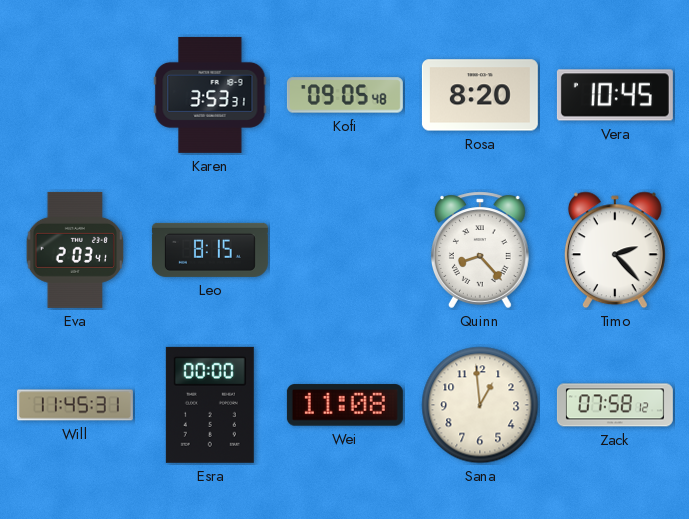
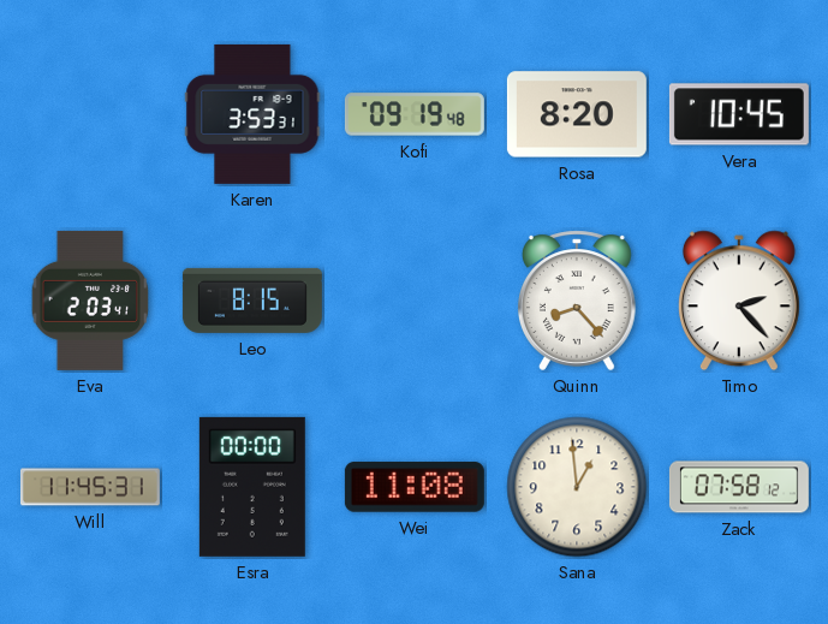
Kofi: 09:05 -> 09:19
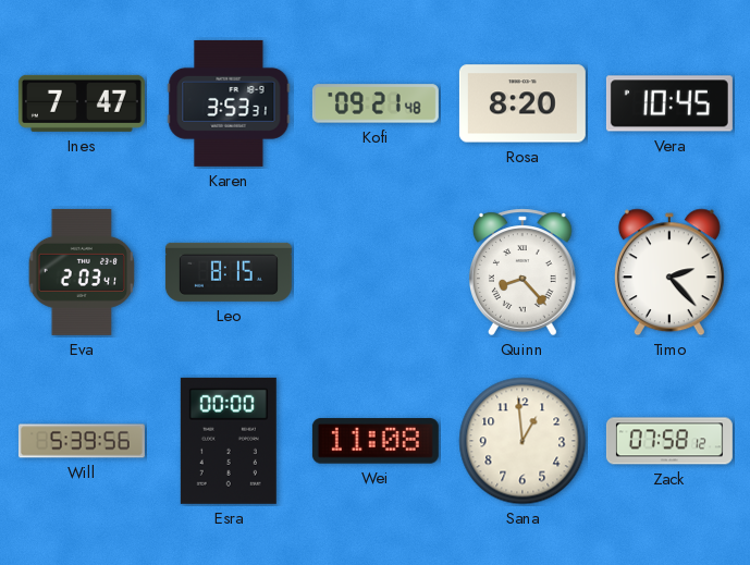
Ines: none -> 7:47
Kofi: 09:19 -> 09:21
Will: 11:45 -> 5:39
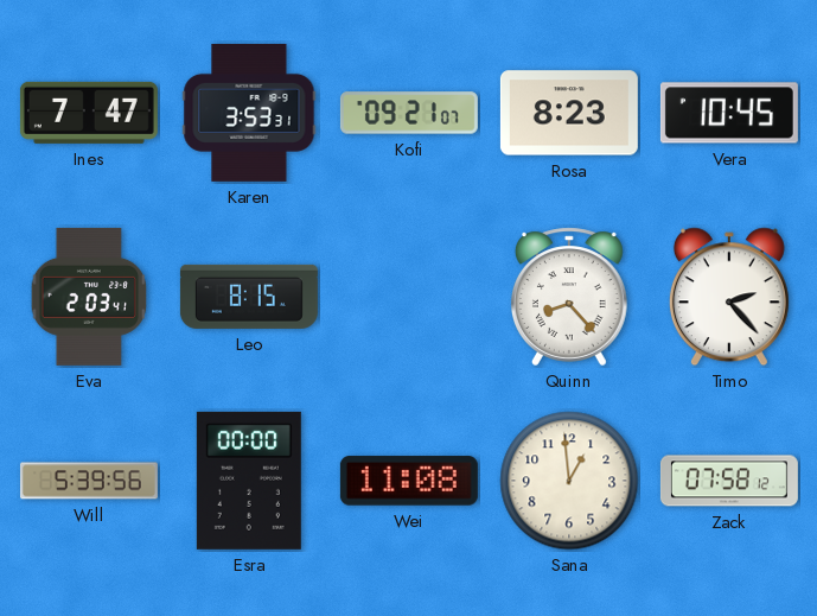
Kofi: 09:21:48 -> 09:21:07
Rosa: 8:20 -> 8:23
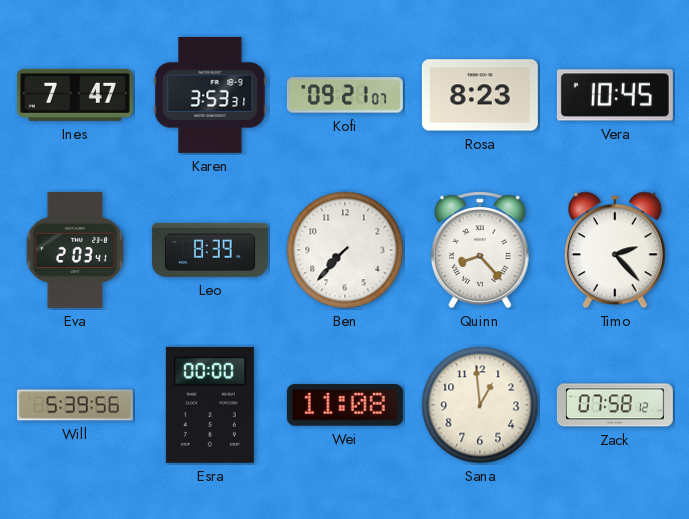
Leo: 8:15 -> 8:39
Ben: none -> 7:37
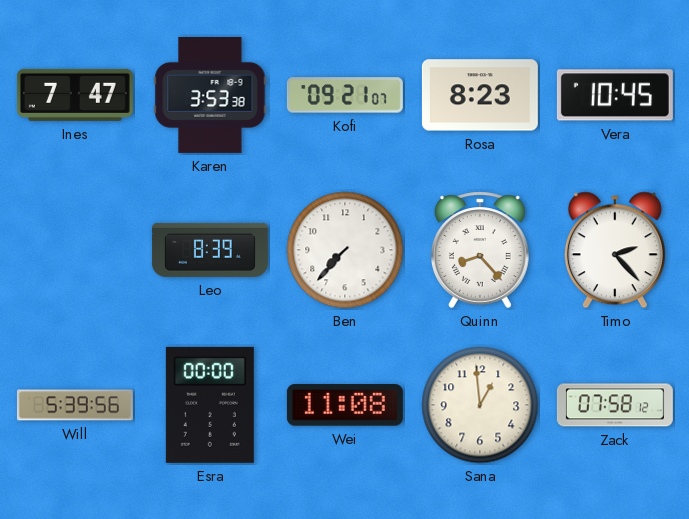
Karen: 3:53:31 -> 3:53:38
Eva: 2:03 -> none
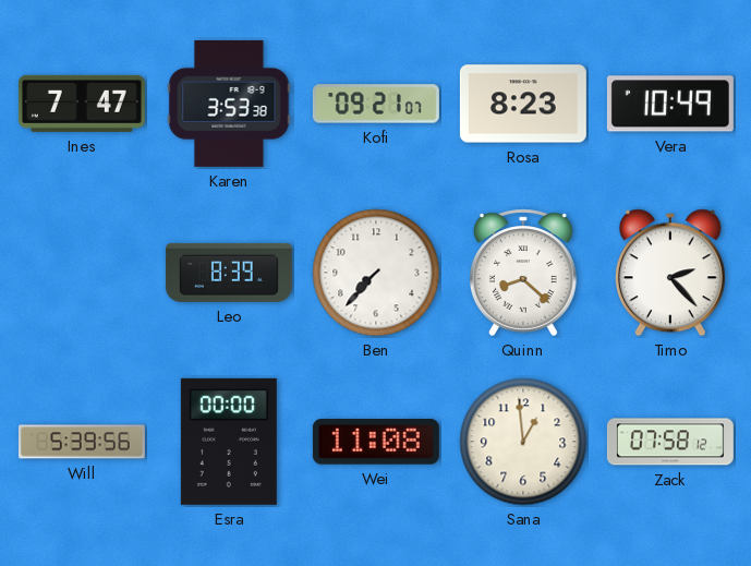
Vera: 10:45 -> 10:49
Quinn: 8:23 -> 8:22
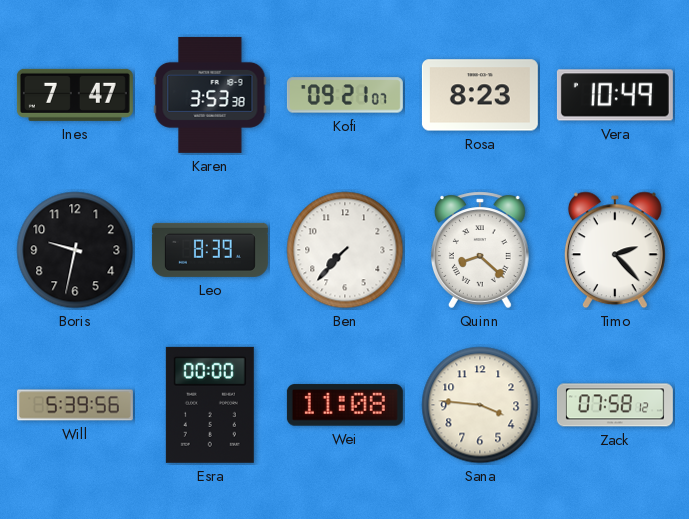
Boris: none -> 9:32
Sana: 12:59 -> 3:46
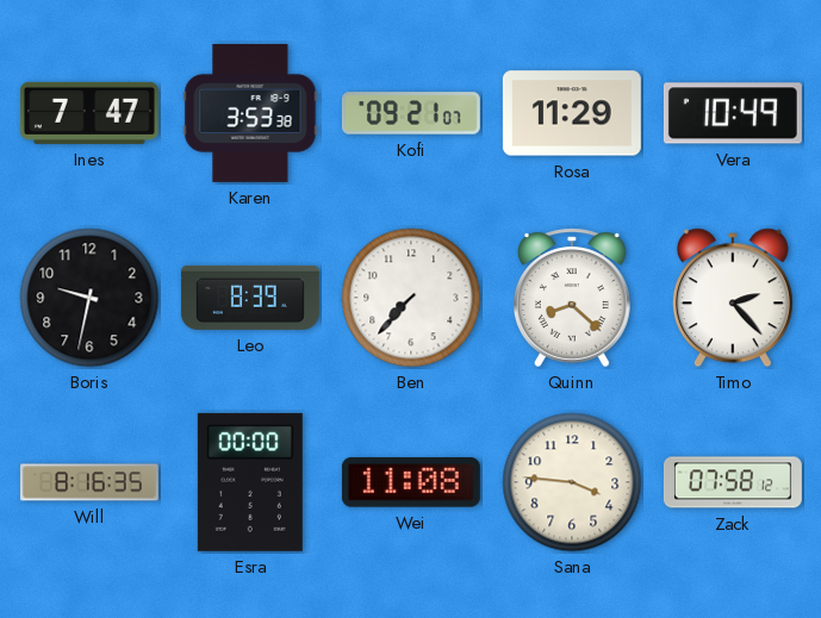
Rosa: 8:23 -> 11:29
Will: 5:39 -> 8:16
